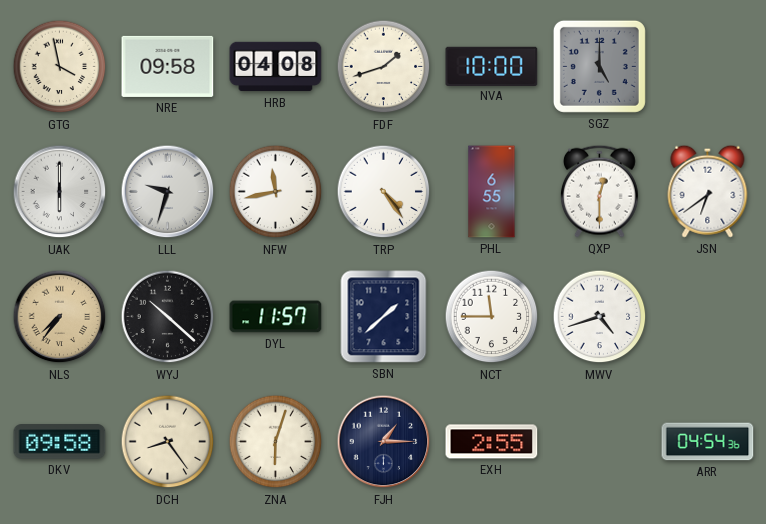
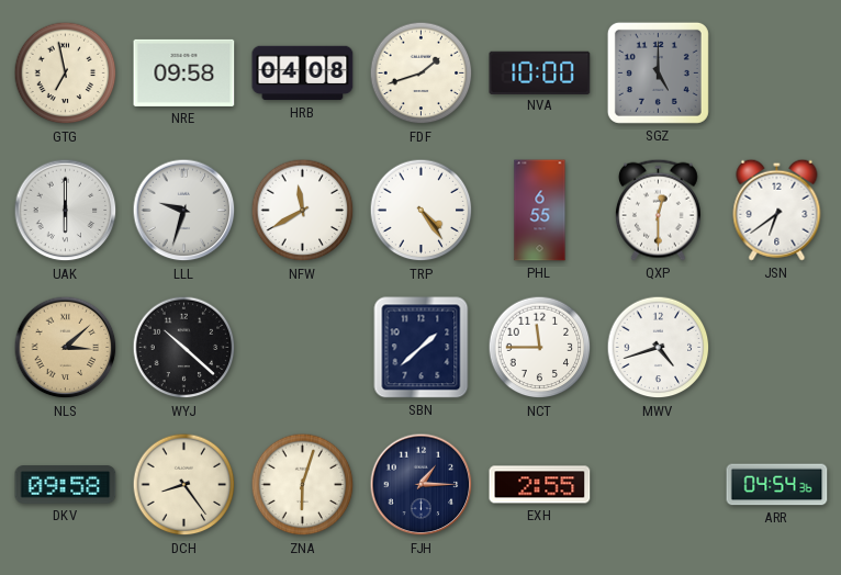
GTG: 3:58 -> 6:58
NFW: 11:43 -> 11:40
NLS: 7:36 -> 3:08
DYL: 11:57 -> none
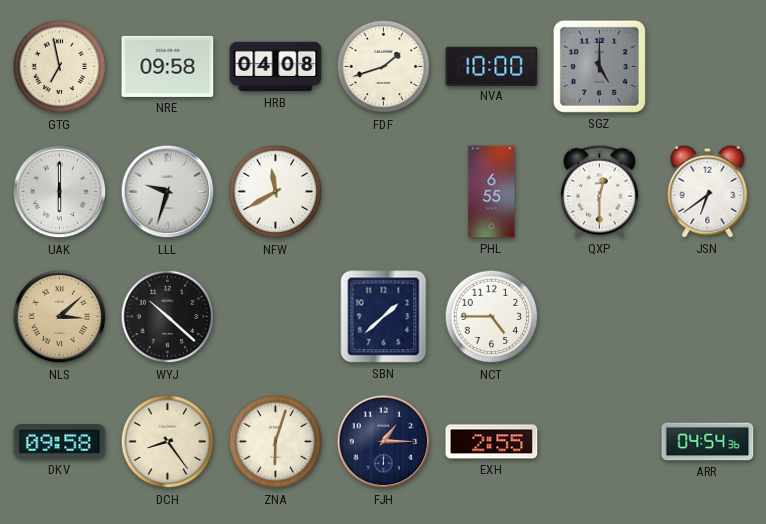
TRP: 4:24 -> none
NCT: 11:45 -> 4:45
MWV: 4:42 -> none
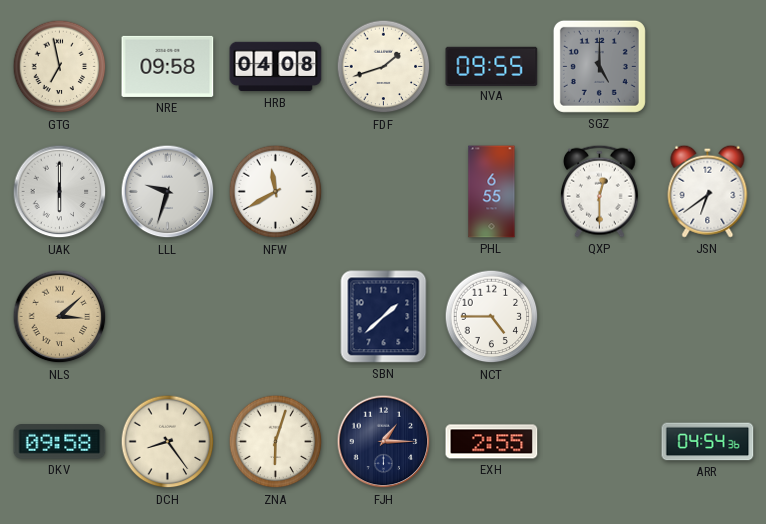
NVA: 10:00 -> 09:55
WYJ: 10:22 -> none
